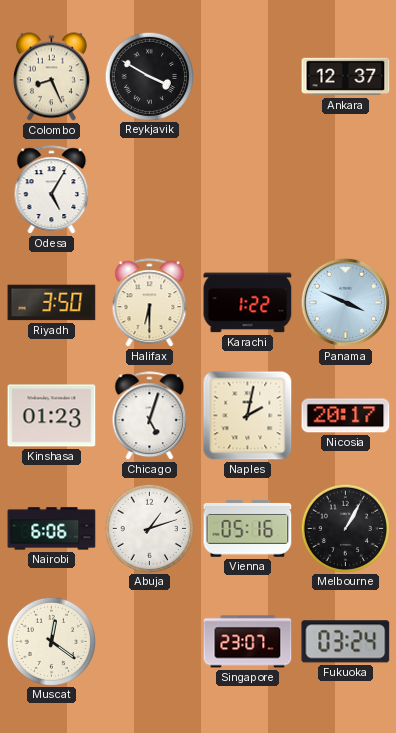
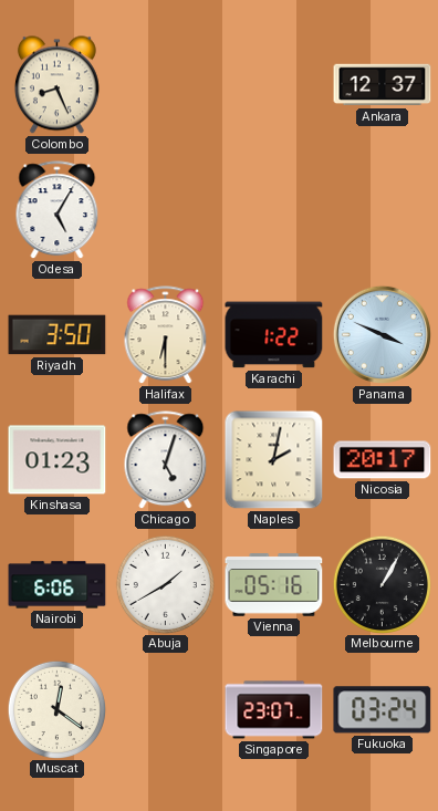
Reykjavik: 3:50 -> none
Abuja: 1:12 -> 1:40
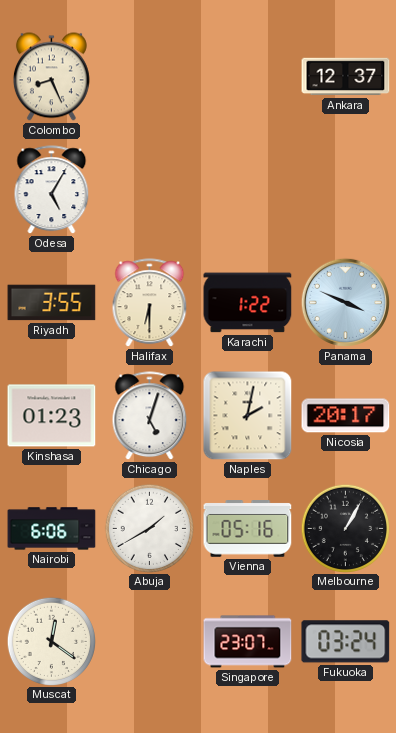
Riyadh: 3:50 -> 3:55
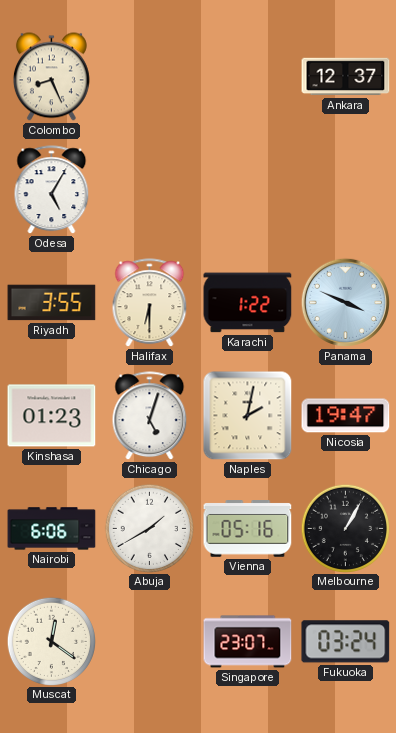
Nicosia: 20:17 -> 19:47
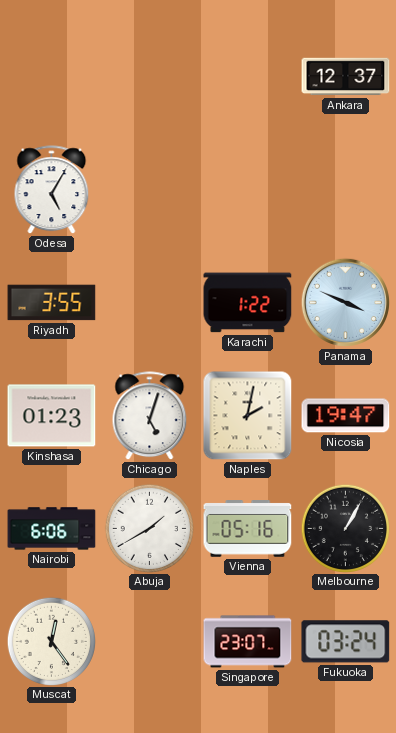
Colombo: 8:26 -> none
Halifax: 6:30 -> none
Muscat: 12:21 -> 12:24
